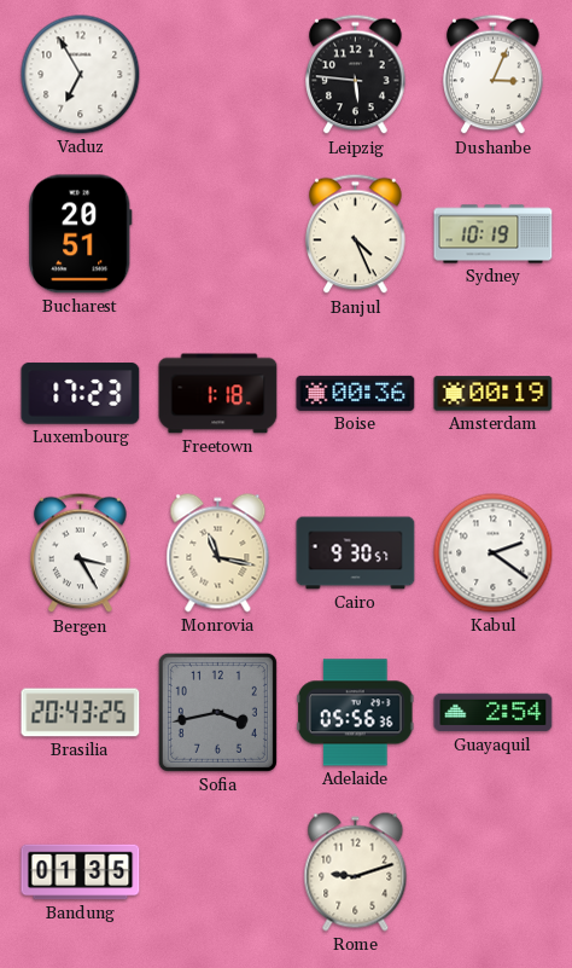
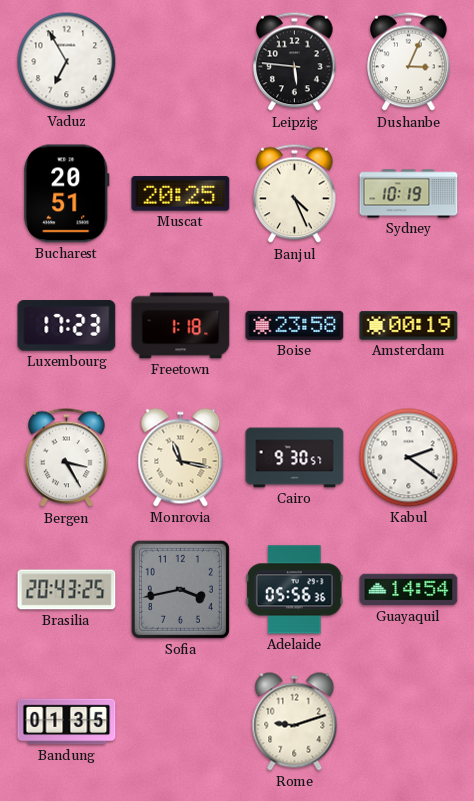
Muscat: none -> 20:25
Boise: 00:36 -> 23:58
Guayaquil: 2:54 -> 14:54
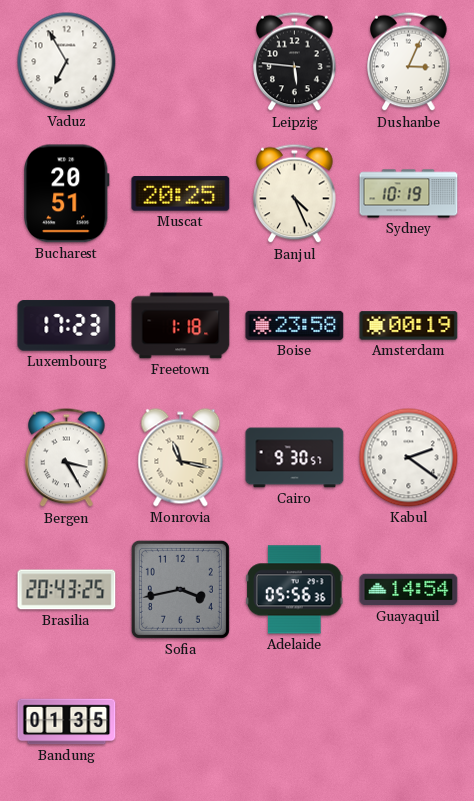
Rome: 9:12 -> none
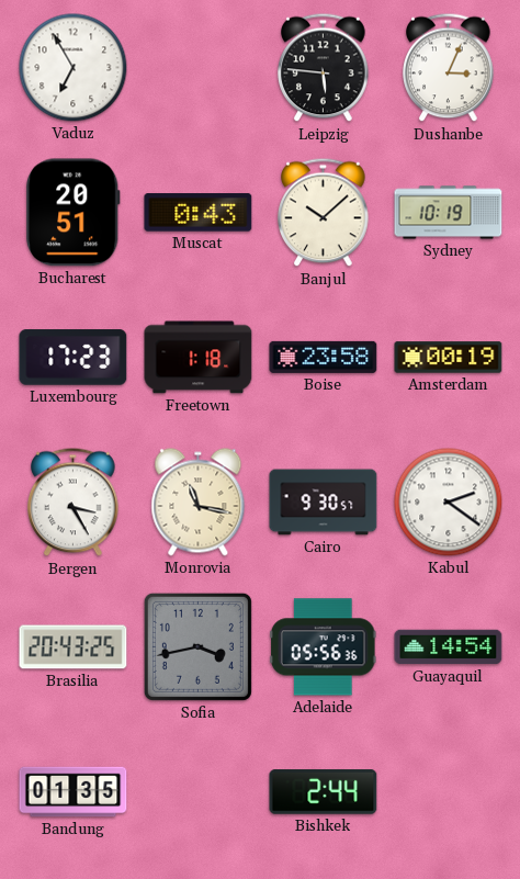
Muscat: 20:25 -> 0:43
Banjul: 4:26 -> 10:08
Bishkek: none -> 2:44
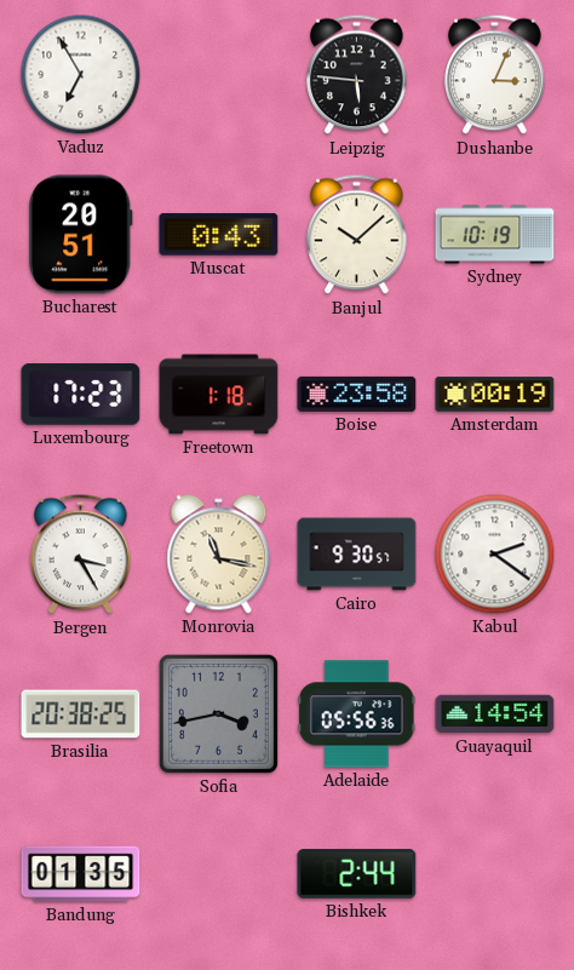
Brasilia: 20:43 -> 20:38
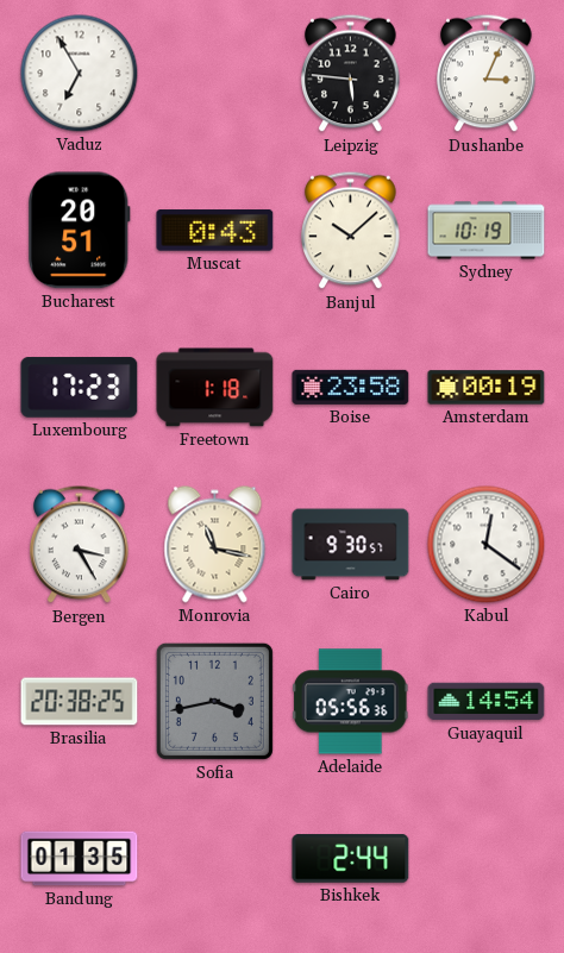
Kabul: 2:21 -> 12:21
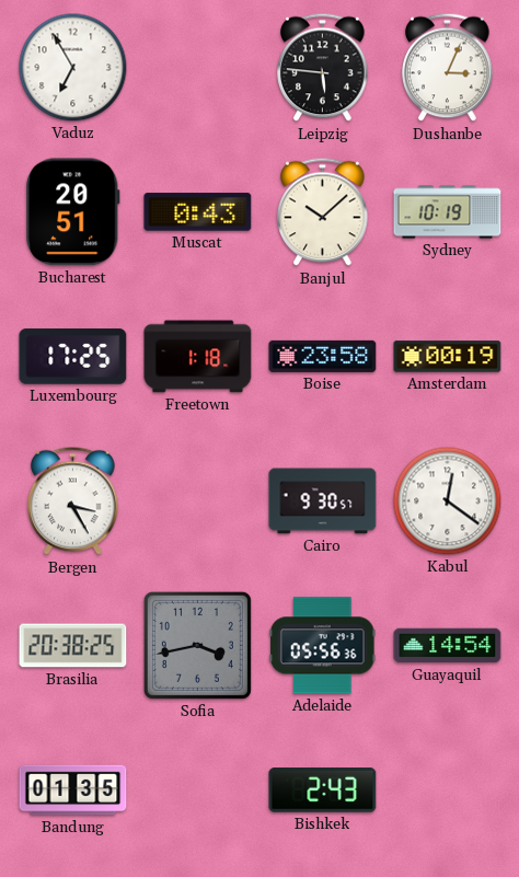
Luxembourg: 17:23 -> 17:25
Monrovia: 11:17 -> none
Bishkek: 2:44 -> 2:43
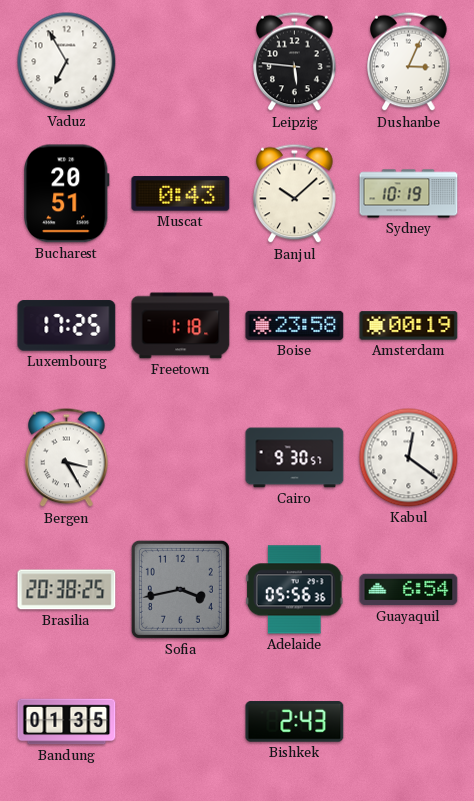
Guayaquil: 14:54 -> 6:54
